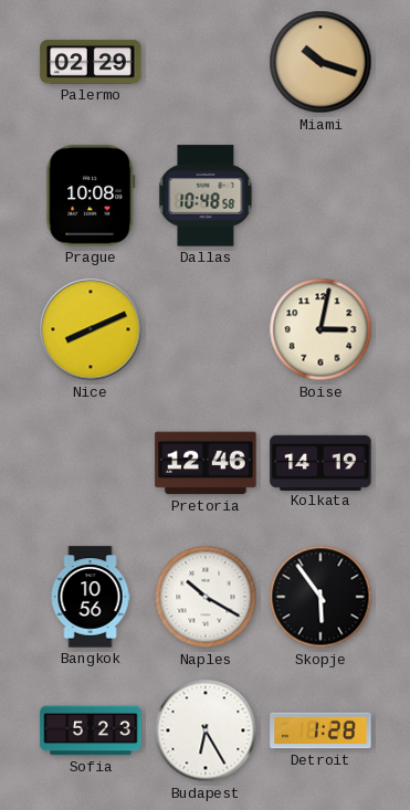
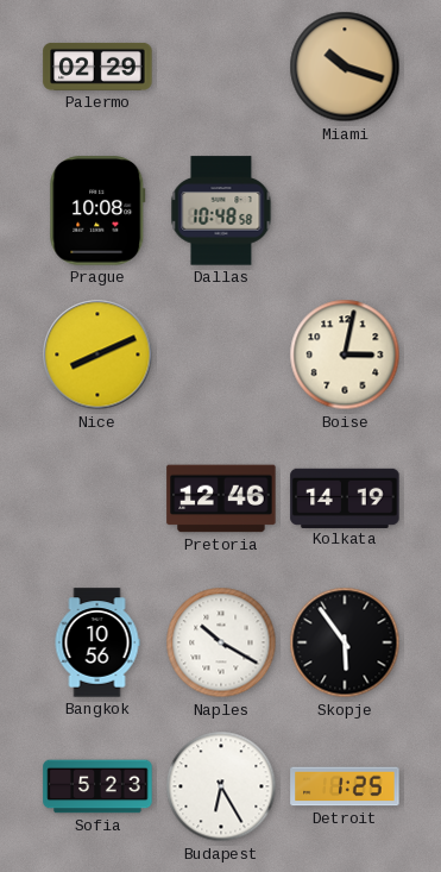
Detroit: 1:28 -> 1:25
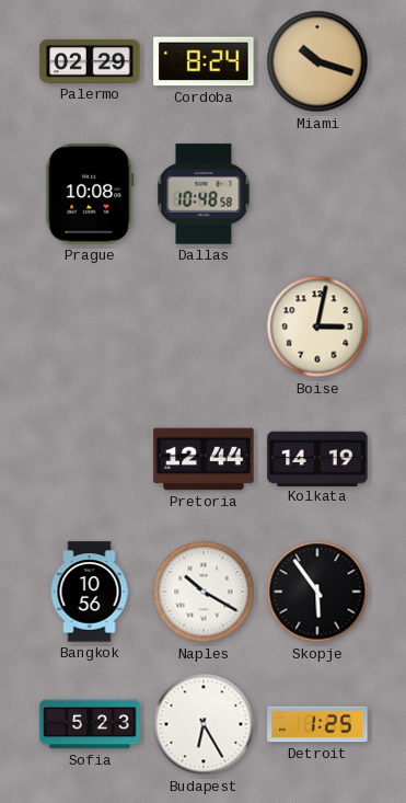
Cordoba: none -> 8:24
Nice: 8:11 -> none
Pretoria: 12:46 -> 12:44
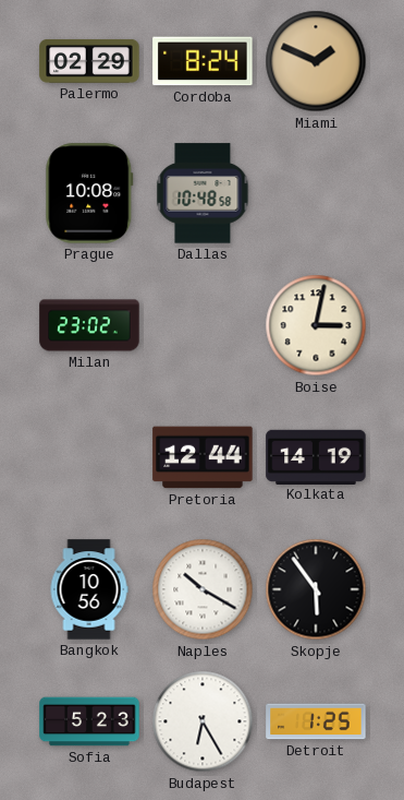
Miami: 10:18 -> 1:49
Milan: none -> 23:02
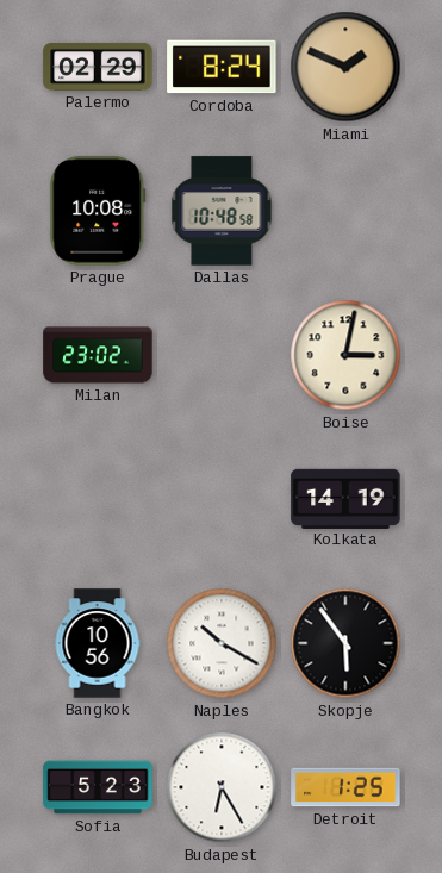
Pretoria: 12:44 -> none
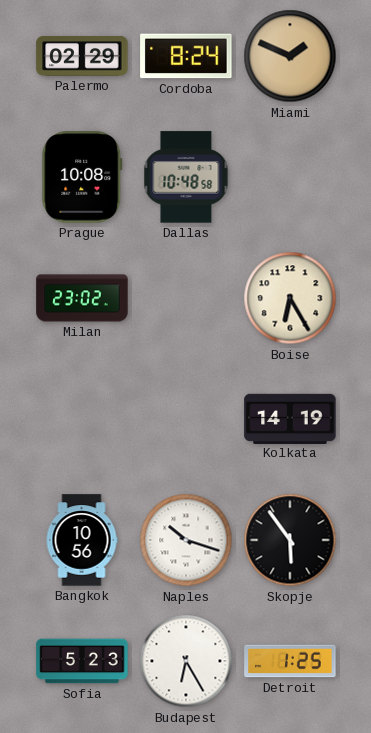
Boise: 3:02 -> 6:25
Naples: 10:20 -> 10:18
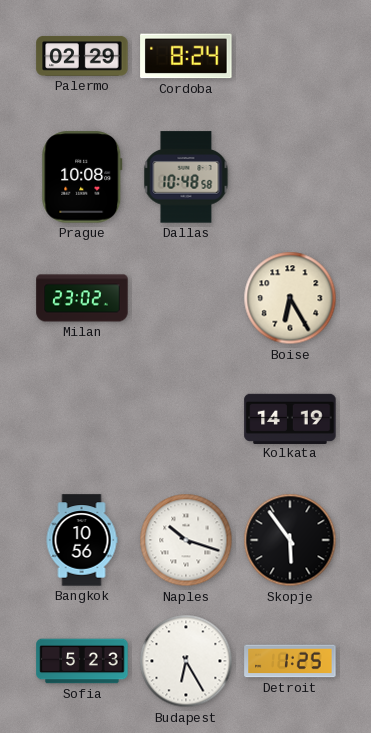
Miami: 1:49 -> none
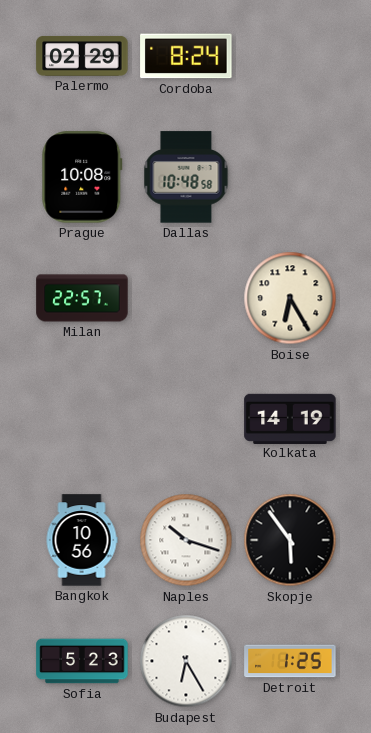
Milan: 23:02 -> 22:57
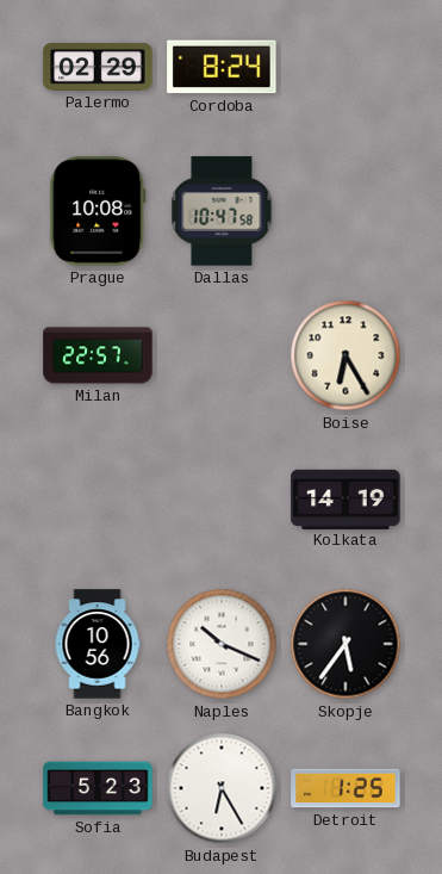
Dallas: 10:48 -> 10:47
Naples: 10:18 -> 10:19
Skopje: 5:54 -> 5:36
